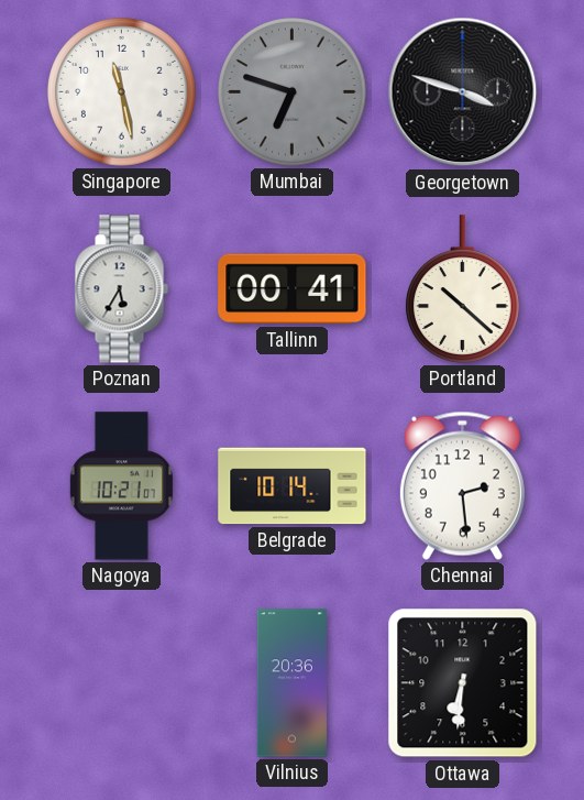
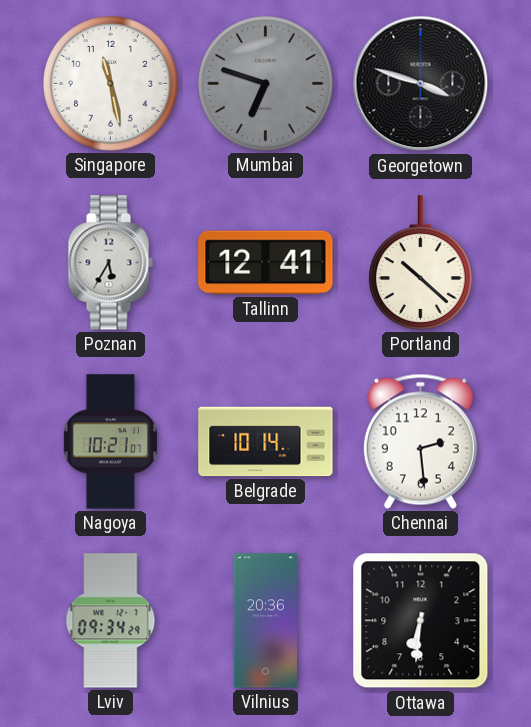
Tallinn: 00:41 -> 12:41
Lviv: none -> 09:34
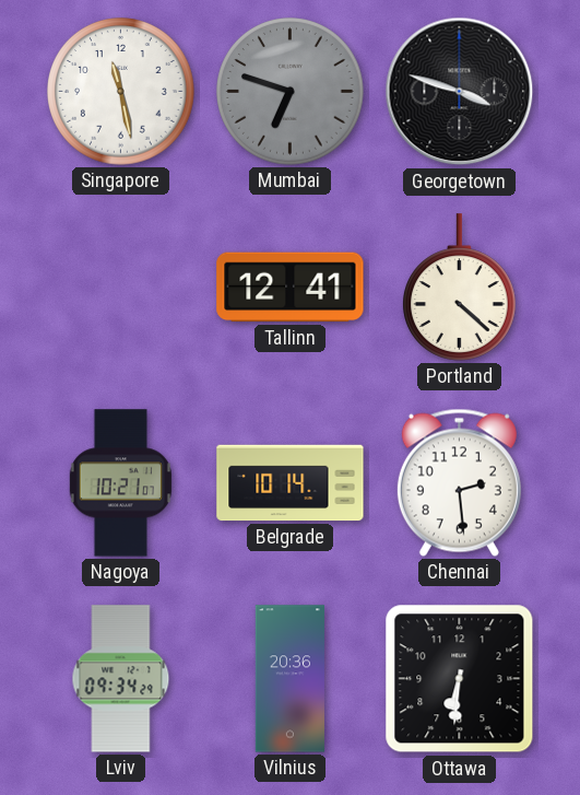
Poznan: 5:35 -> none
Portland: 10:22 -> 4:22
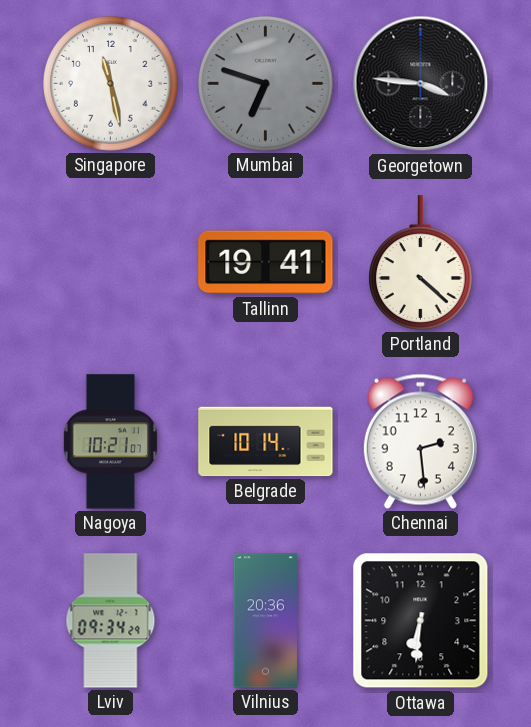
Georgetown: 3:48 -> 3:46
Tallinn: 12:41 -> 19:41
